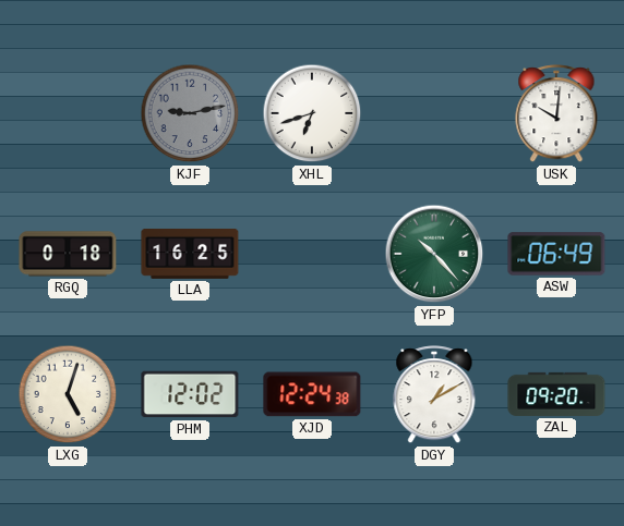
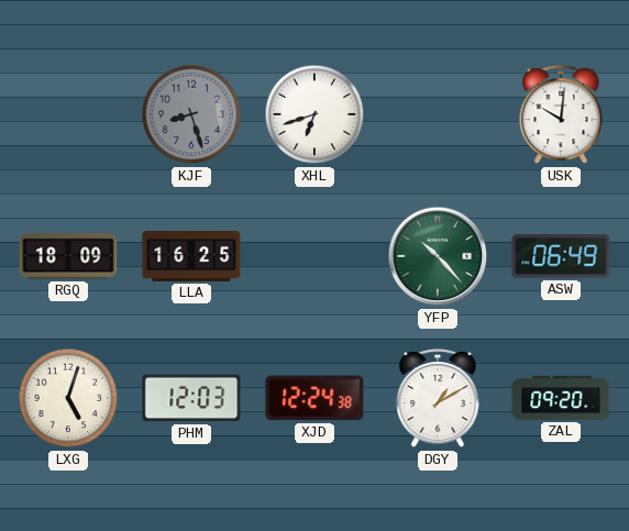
KJF: 9:13 -> 8:27
RGQ: 0:18 -> 18:09
PHM: 12:02 -> 12:03
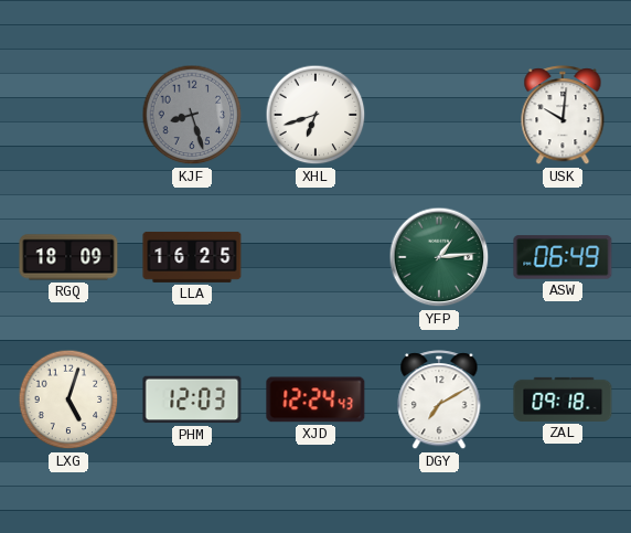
YFP: 10:23 -> 1:14
XJD: 12:24:38 -> 12:24:43
DGY: 1:10 -> 7:10
ZAL: 09:20 -> 09:18
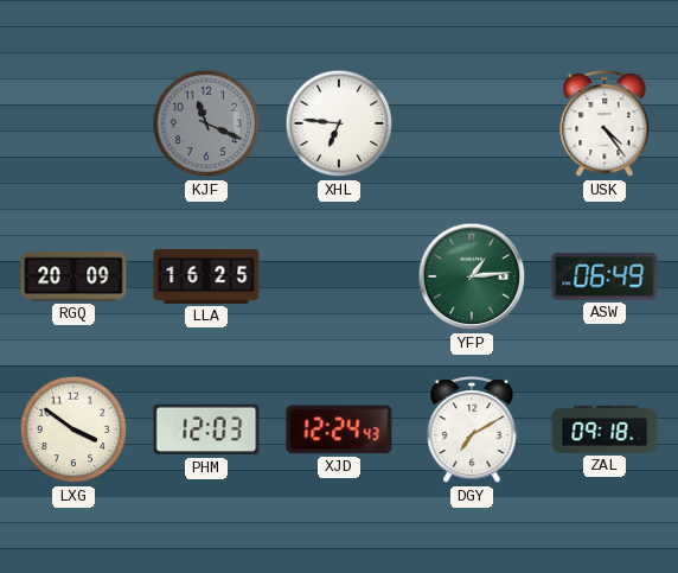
KJF: 8:27 -> 11:19
XHL: 6:42 -> 6:46
USK: 10:01 -> 4:24
RGQ: 18:09 -> 20:09
LXG: 5:03 -> 3:51
